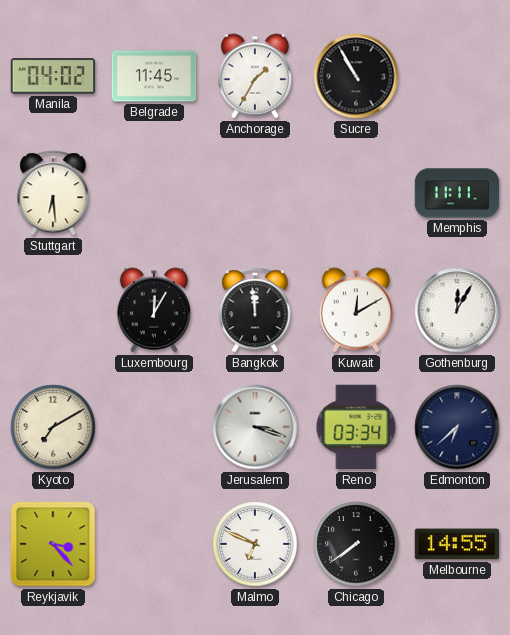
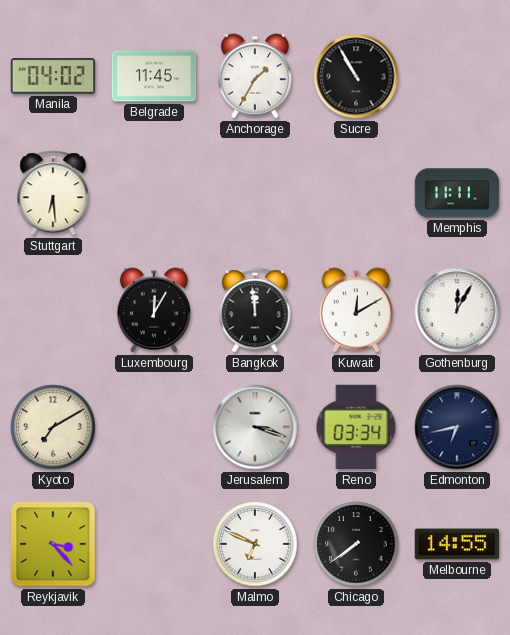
Edmonton: 6:38 -> 6:43
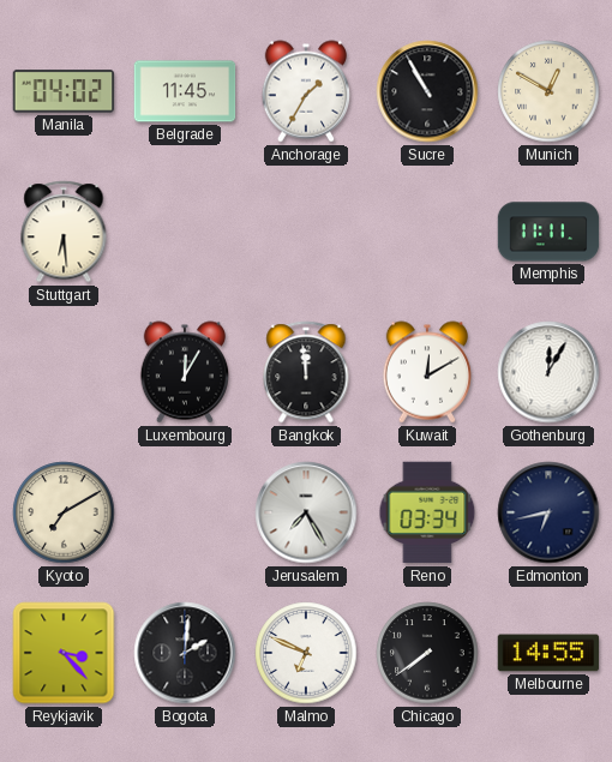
Munich: none -> 12:50
Jerusalem: 3:18 -> 7:25
Bogota: none -> 2:01
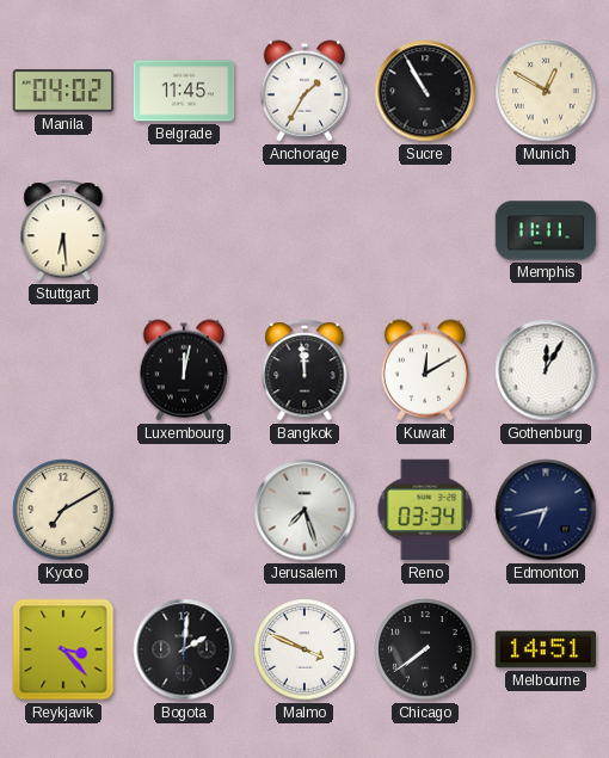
Luxembourg: 12:05 -> 12:02
Jerusalem: 7:25 -> 7:27
Malmo: 6:49 -> 3:49
Melbourne: 14:55 -> 14:51
